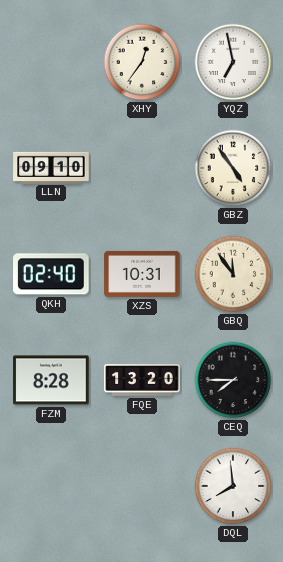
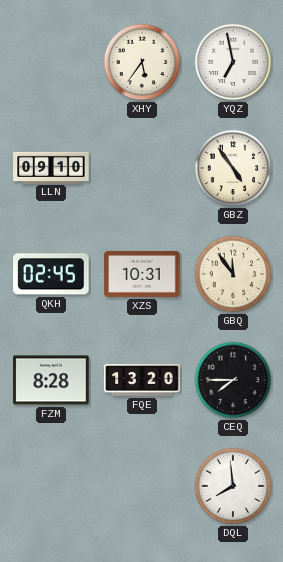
XHY: 12:36 -> 5:36
QKH: 02:40 -> 02:45
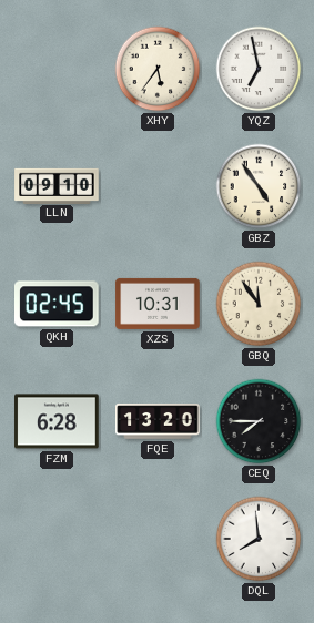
FZM: 8:28 -> 6:28
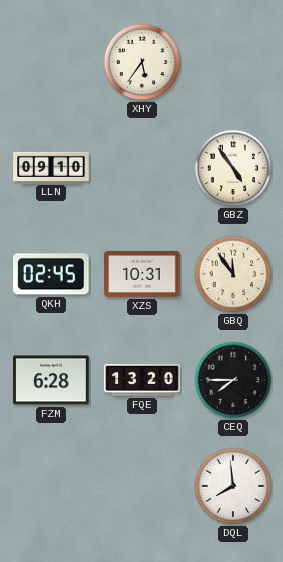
YQZ: 6:58 -> none
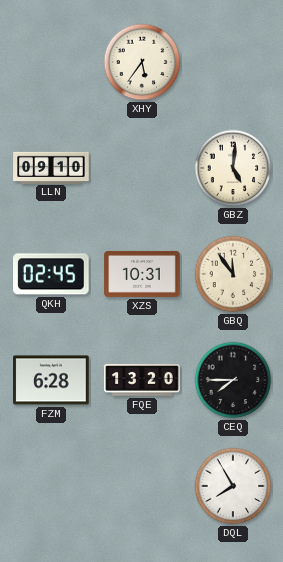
GBZ: 4:54 -> 5:01
DQL: 7:59 -> 7:55
